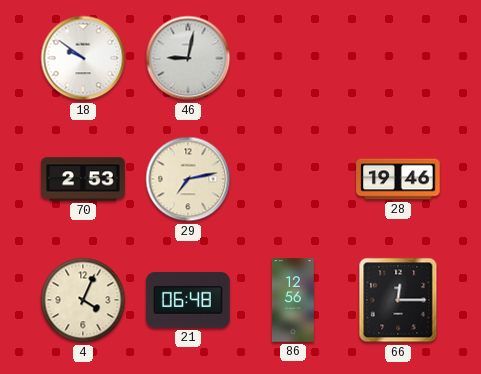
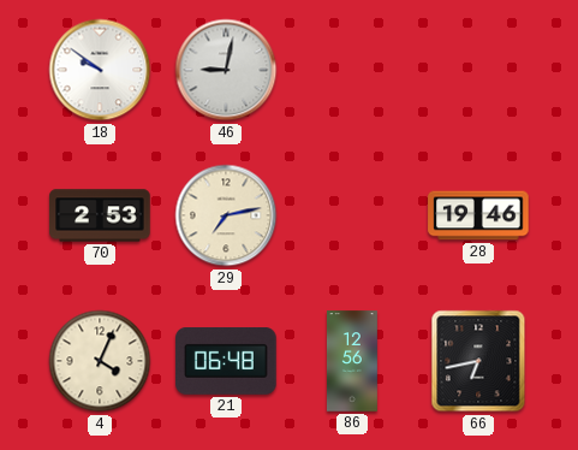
66: 12:15 -> 6:43
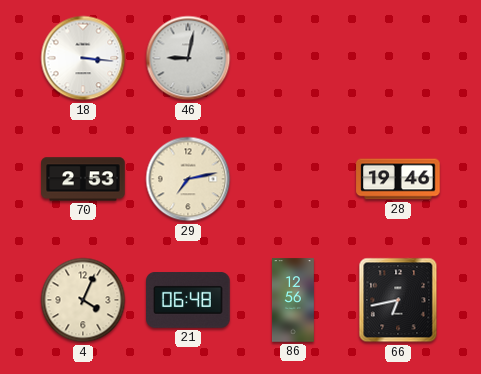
18: 9:51 -> 3:16
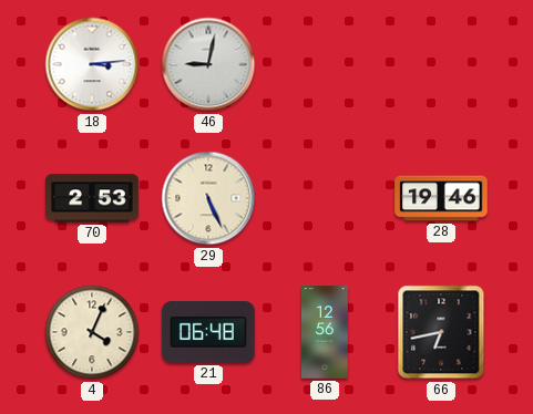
18: 3:16 -> 3:14
29: 7:13 -> 5:26
